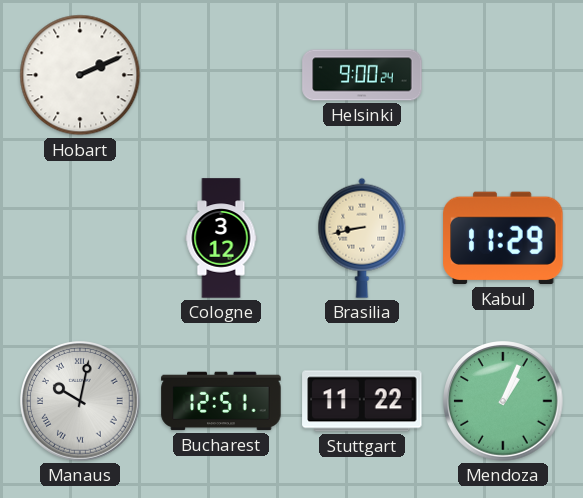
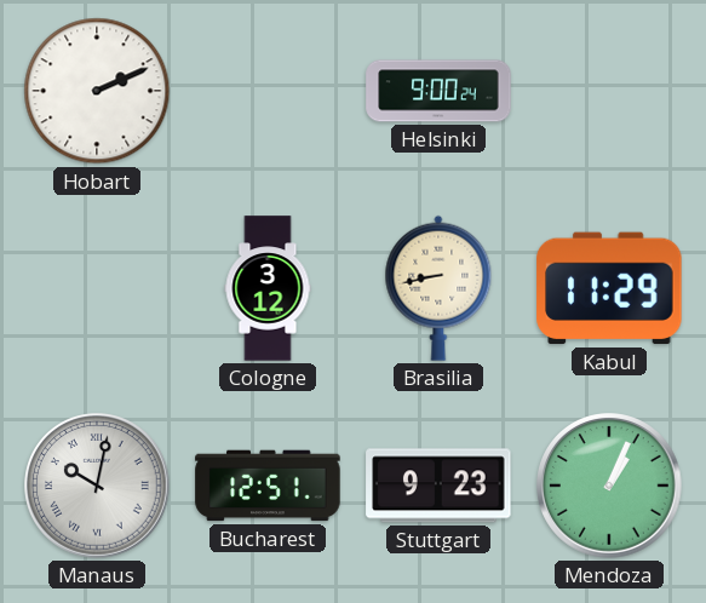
Stuttgart: 11:22 -> 9:23
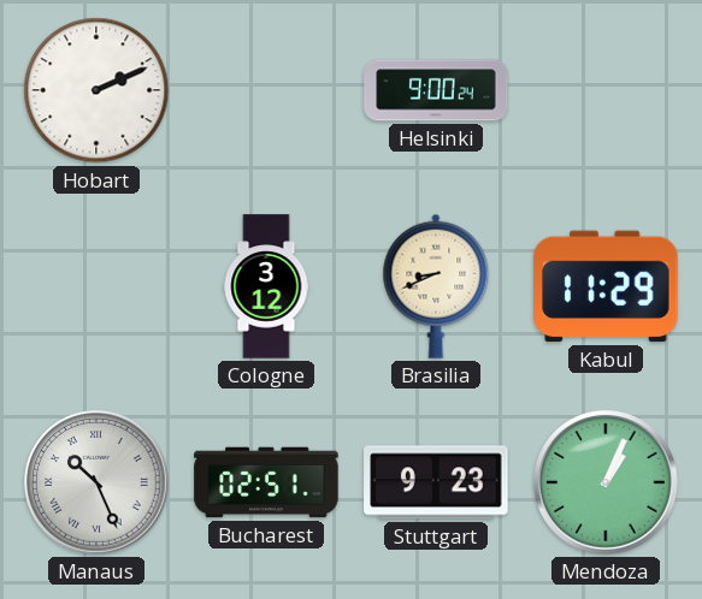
Brasilia: 8:43 -> 8:41
Manaus: 10:02 -> 10:26
Bucharest: 12:51 -> 02:51
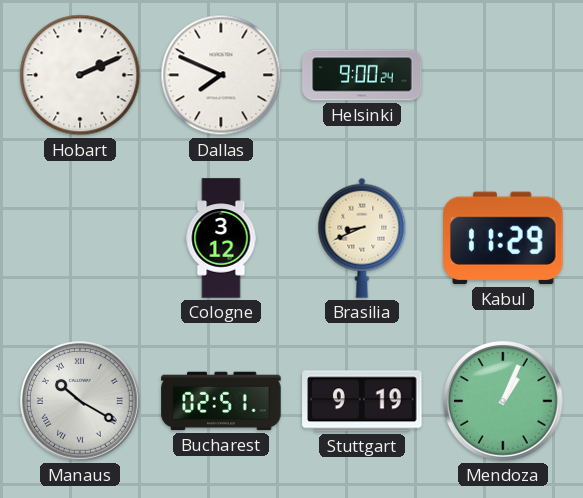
Dallas: none -> 7:49
Manaus: 10:26 -> 10:20
Stuttgart: 9:23 -> 9:19
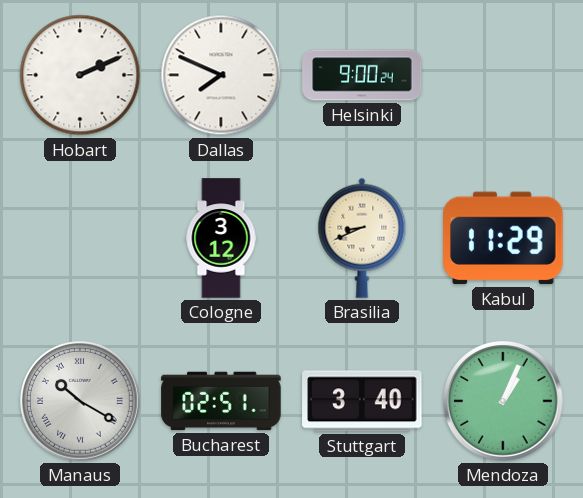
Stuttgart: 9:19 -> 3:40
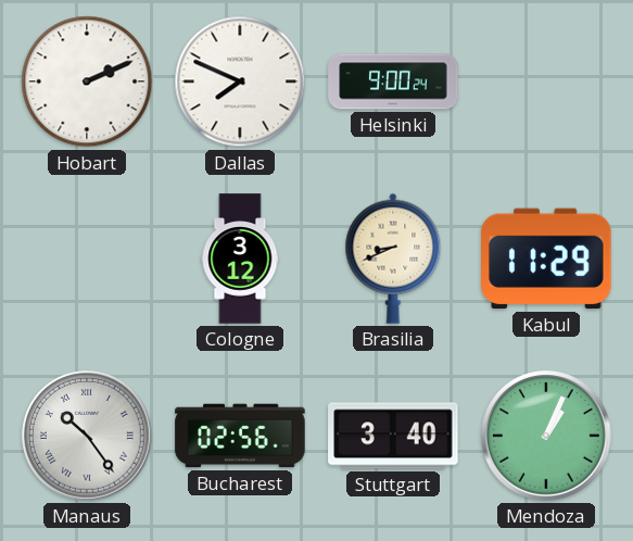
Manaus: 10:20 -> 10:24
Bucharest: 02:51 -> 02:56
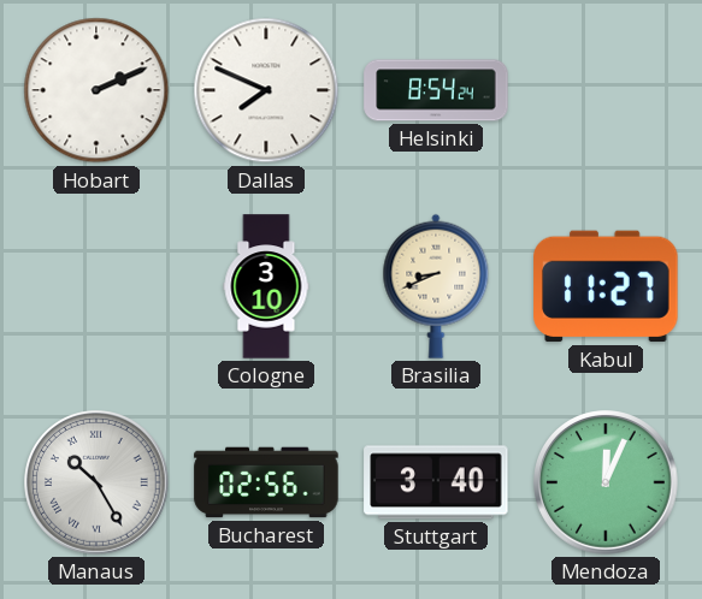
Helsinki: 9:00 -> 8:54
Cologne: 3:12 -> 3:10
Kabul: 11:29 -> 11:27
Manaus: 10:24 -> 10:25
Mendoza: 1:04 -> 12:04
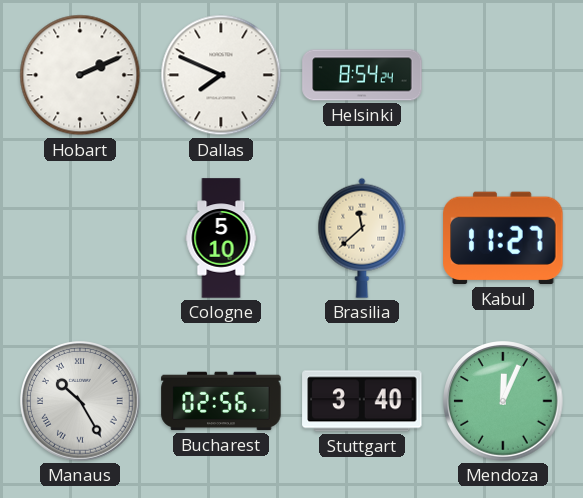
Cologne: 3:10 -> 5:10
Brasilia: 8:41 -> 11:38
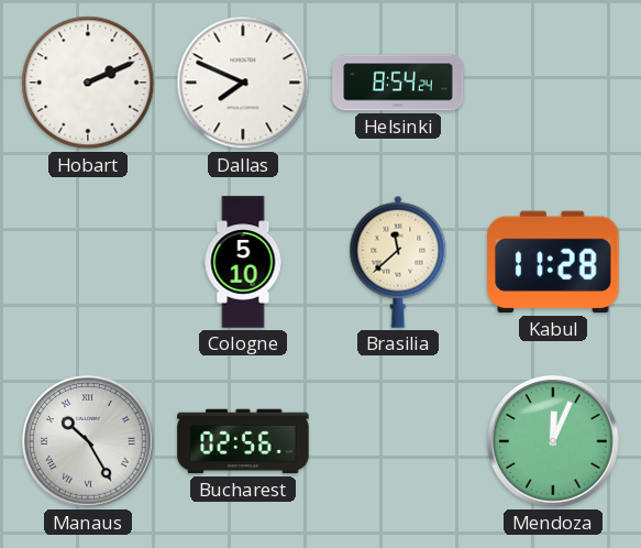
Kabul: 11:27 -> 11:28
Stuttgart: 3:40 -> none
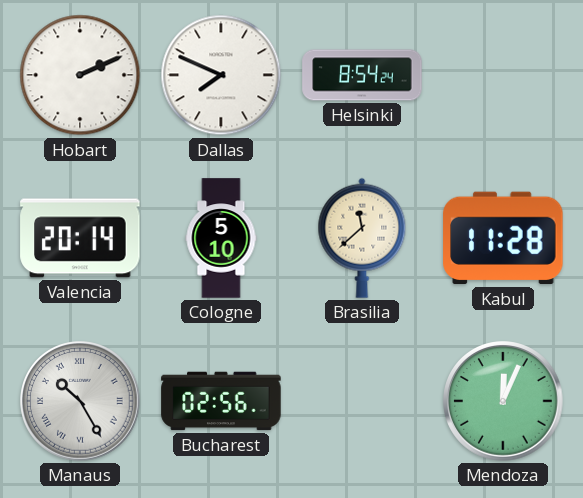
Valencia: none -> 20:14
